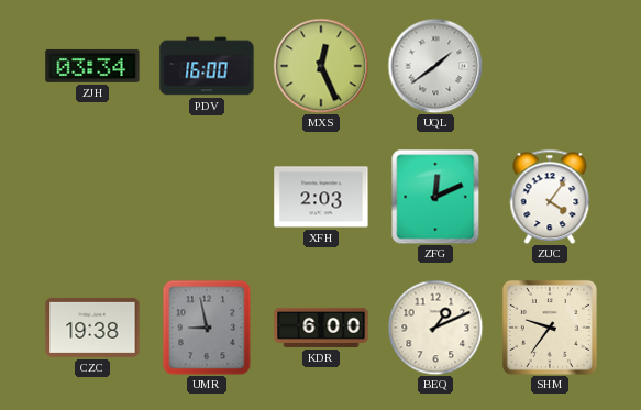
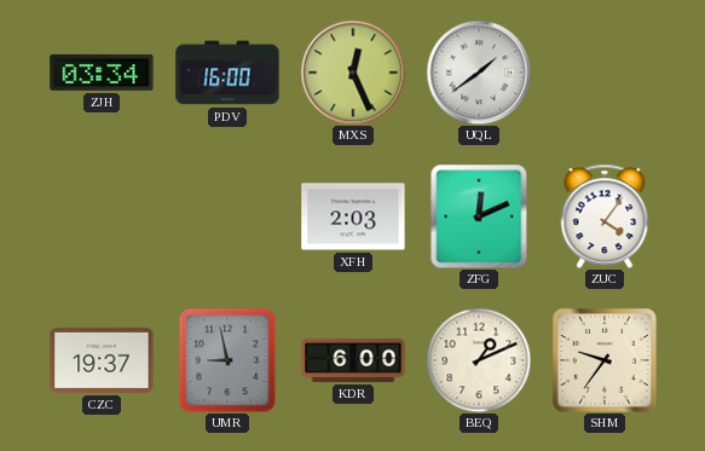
CZC: 19:38 -> 19:37
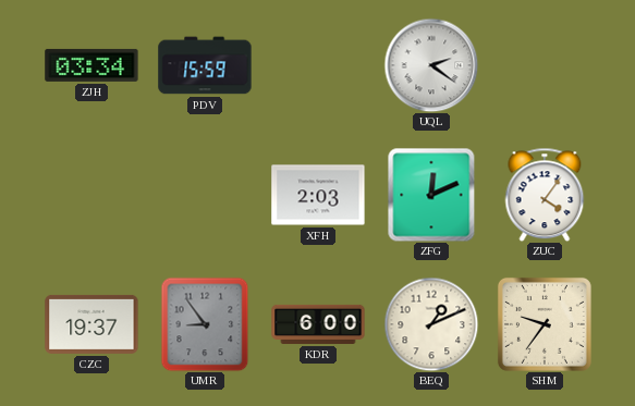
PDV: 16:00 -> 15:59
MXS: 12:26 -> none
UQL: 1:39 -> 2:21
UMR: 8:58 -> 8:54
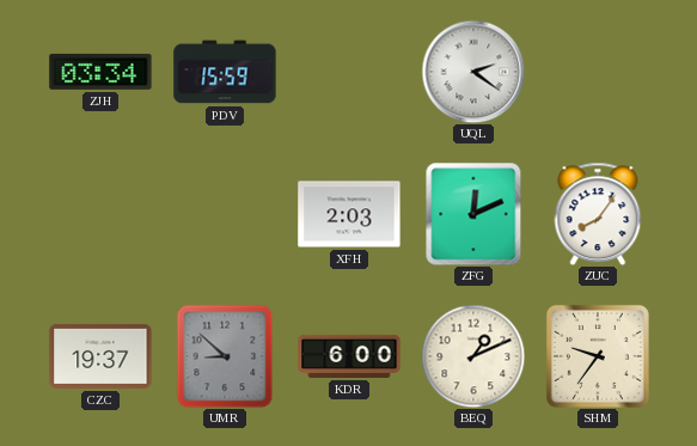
ZUC: 4:06 -> 8:06
UMR: 8:54 -> 8:52
